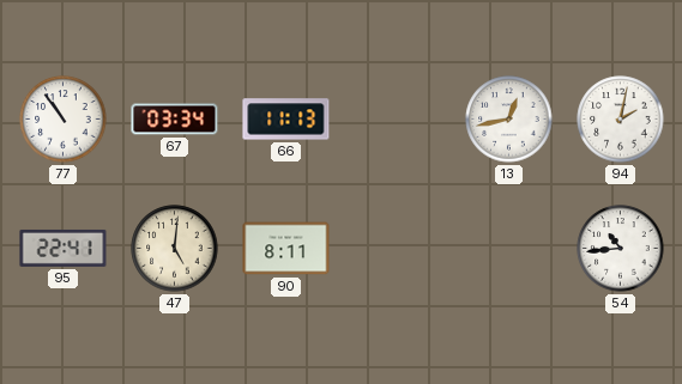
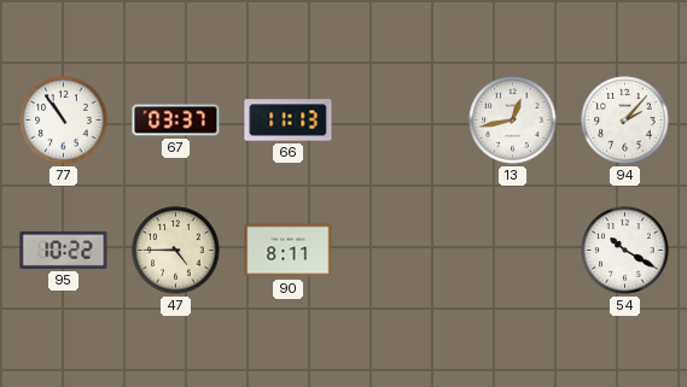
67: 03:34 -> 03:37
94: 2:02 -> 2:07
95: 22:41 -> 10:22
47: 5:01 -> 4:45
54: 10:44 -> 10:20
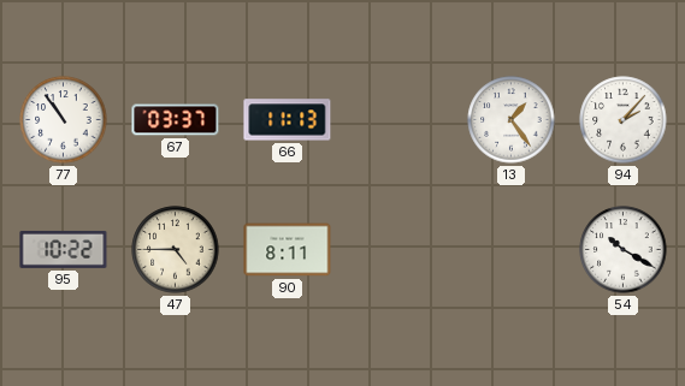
13: 12:43 -> 1:24
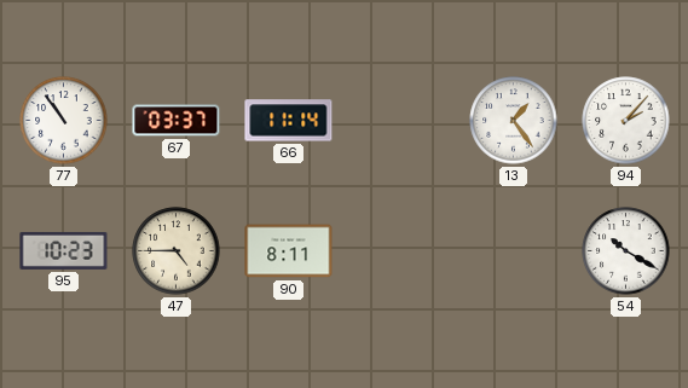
66: 11:13 -> 11:14
95: 10:22 -> 10:23
